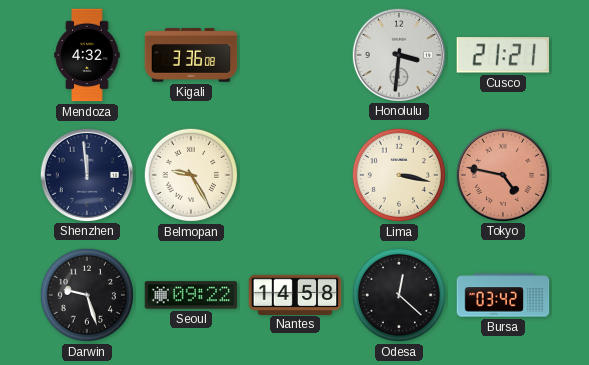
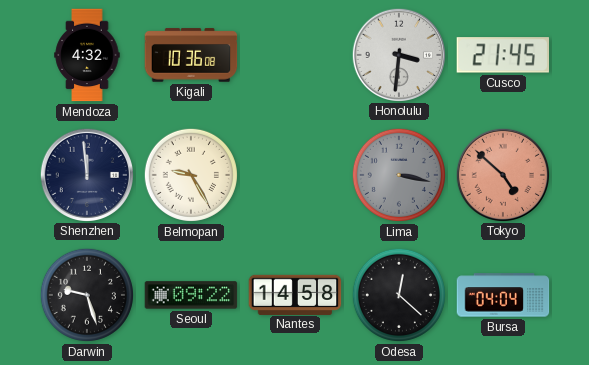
Kigali: 3:36 -> 10:36
Cusco: 21:21 -> 21:45
Lima dial: cream -> grey
Tokyo: 4:47 -> 4:52
Bursa: 03:42 -> 04:04
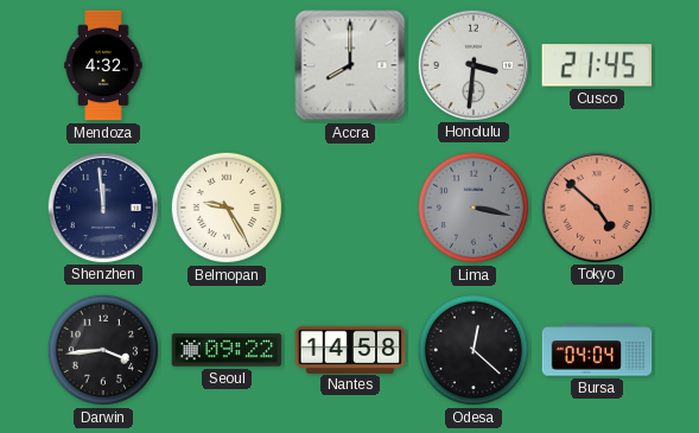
Kigali: 10:36 -> none
Accra: none -> 8:00
Darwin: 9:27 -> 3:44
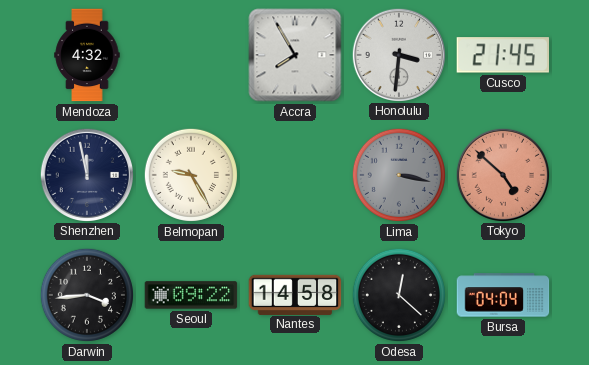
Accra: 8:00 -> 7:55
Shenzhen: 11:59 -> 11:58
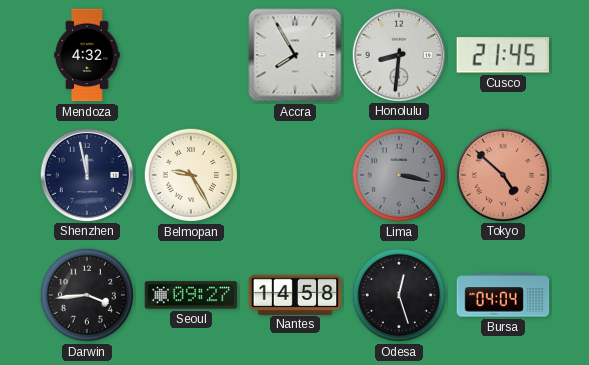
Honolulu: 3:31 -> 8:31
Seoul: 09:22 -> 09:27
Odesa: 12:22 -> 12:27
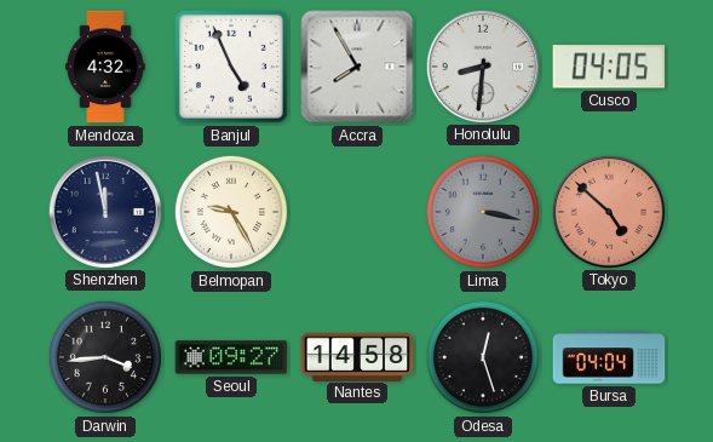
Banjul: none -> 4:56
Cusco: 21:45 -> 04:05
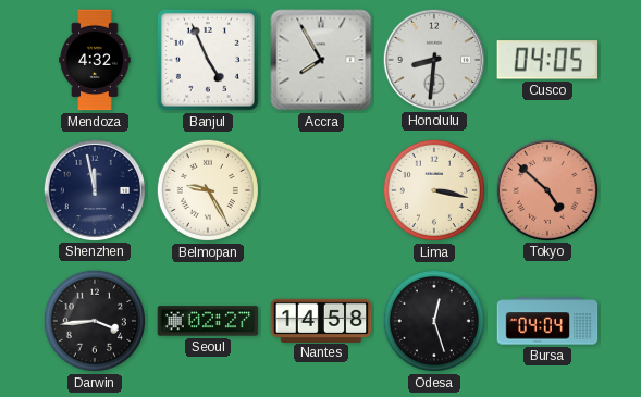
Lima dial: grey -> cream
Seoul: 09:27 -> 02:27
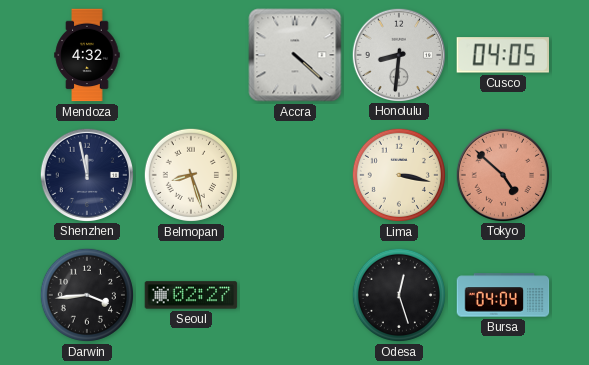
Banjul: 4:56 -> none
Accra: 7:55 -> 4:22
Belmopan: 9:25 -> 8:27
Nantes: 14:58 -> none
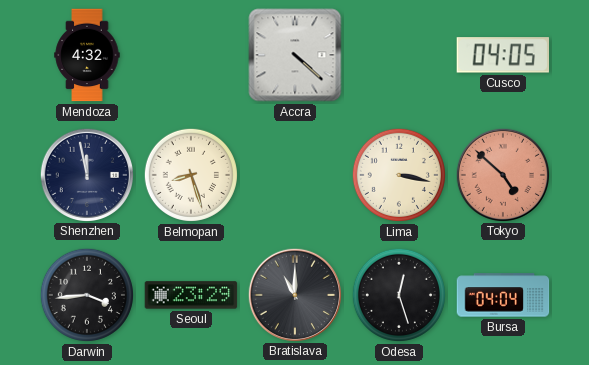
Honolulu: 8:31 -> none
Seoul: 02:27 -> 23:29
Bratislava: none -> 11:00
